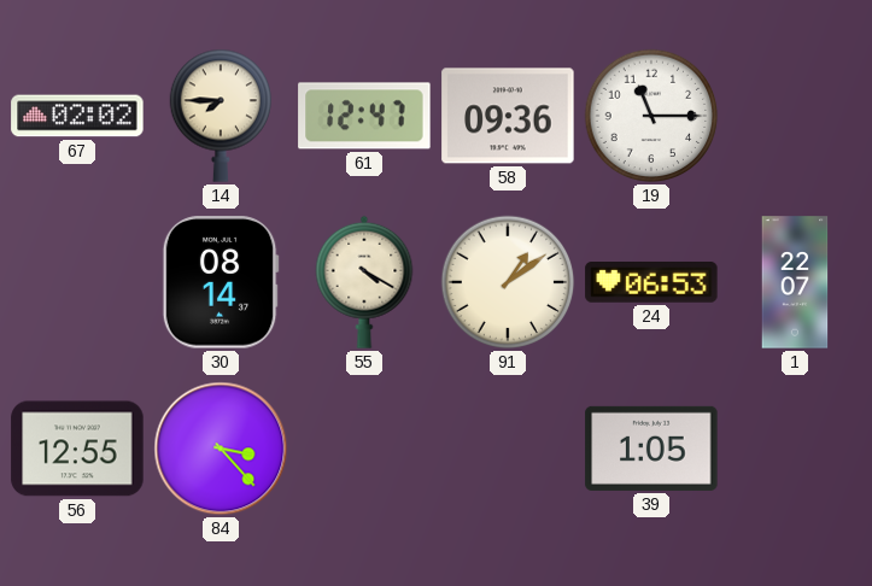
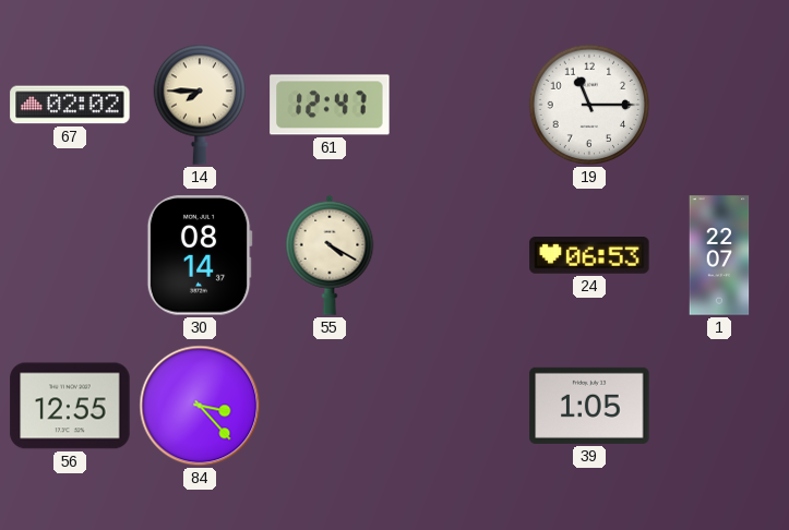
58: 09:36 -> none
91: 1:09 -> none
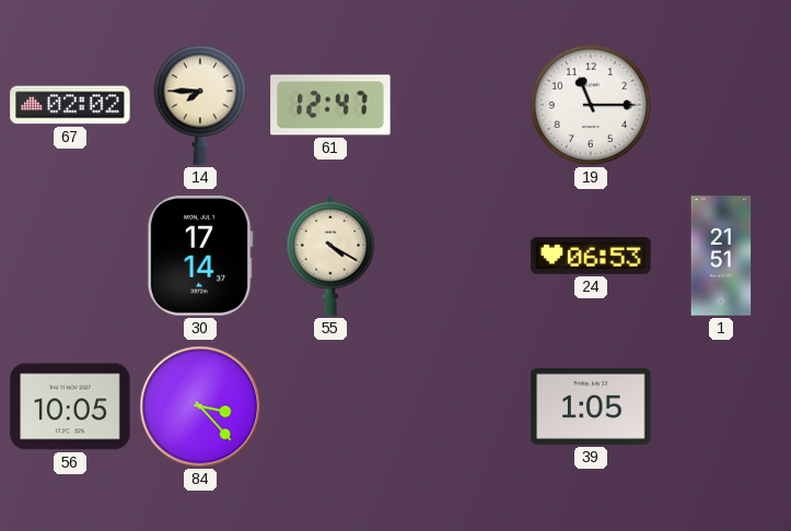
30: 08:14 -> 17:14
1: 22:07 -> 21:51
56: 12:55 -> 10:05
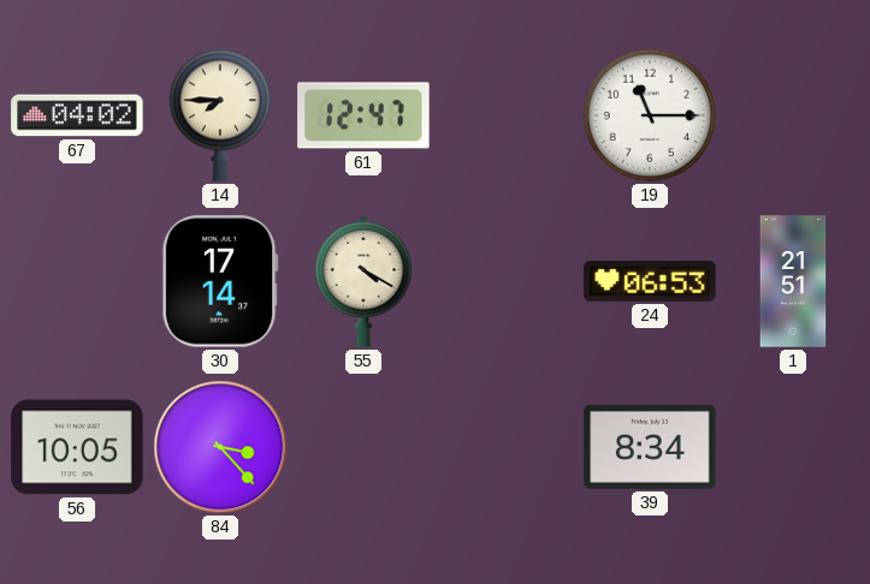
67: 02:02 -> 04:02
39: 1:05 -> 8:34
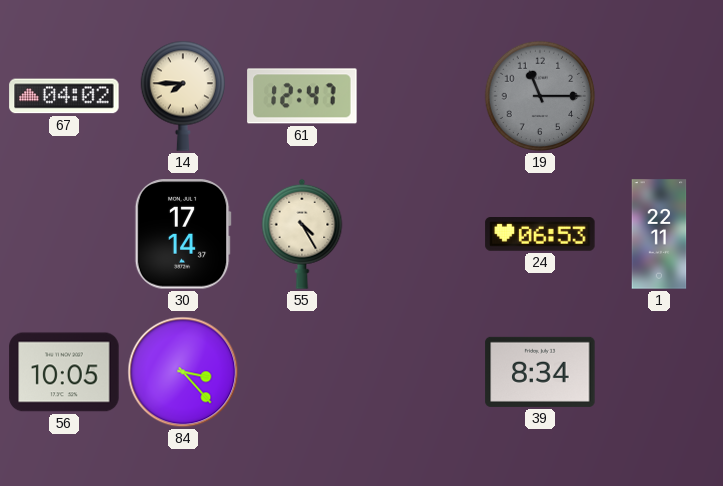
19 dial: white -> grey
55: 4:20 -> 4:25
1: 21:51 -> 22:11
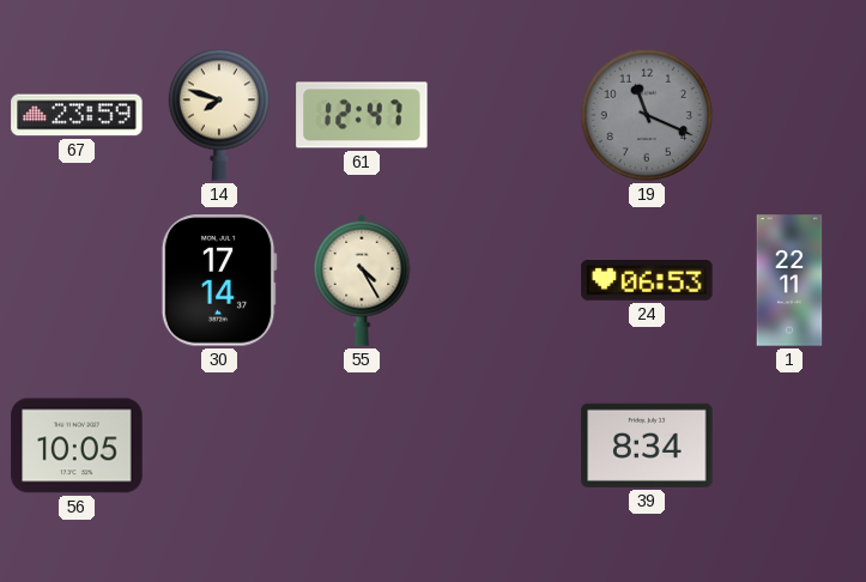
67: 04:02 -> 23:59
14: 7:45 -> 7:48
19: 11:15 -> 11:19
84: 3:23 -> none
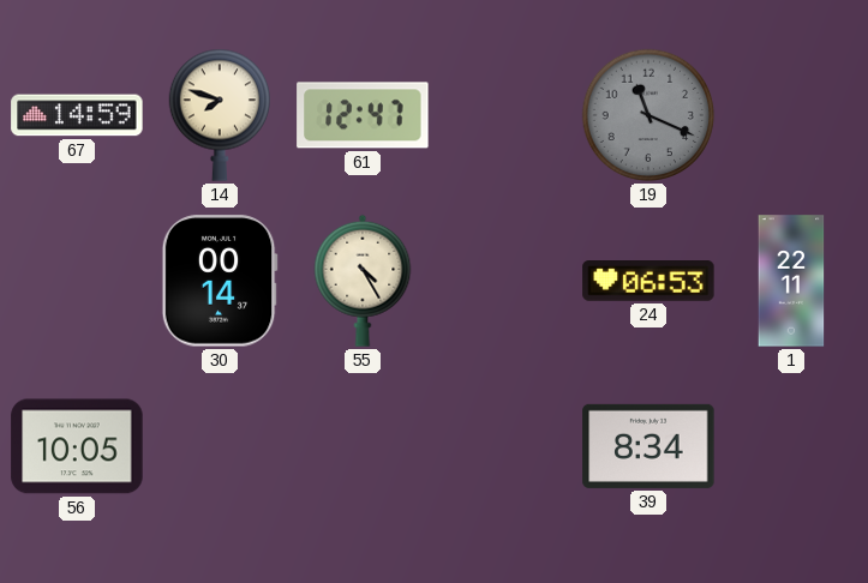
67: 23:59 -> 14:59
30: 17:14 -> 00:14
